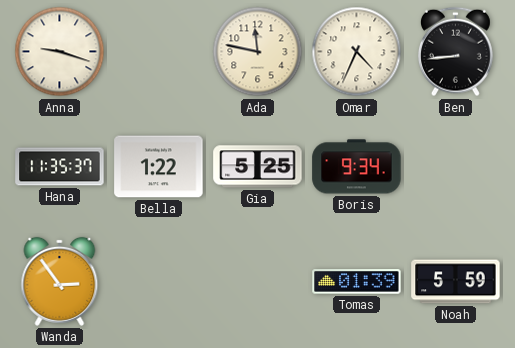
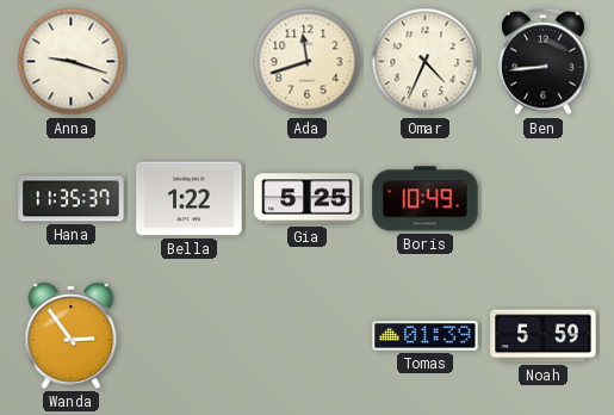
Ada: 11:47 -> 11:42
Boris: 9:34 -> 10:49
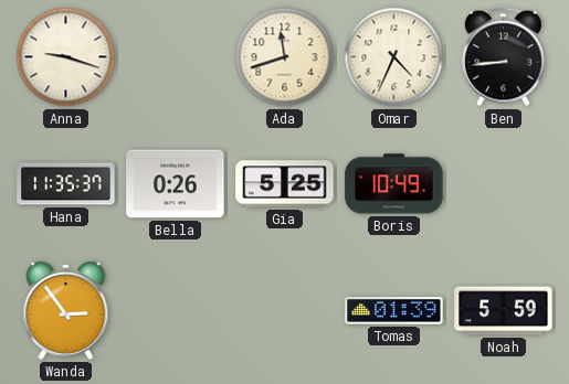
Bella: 1:22 -> 0:26
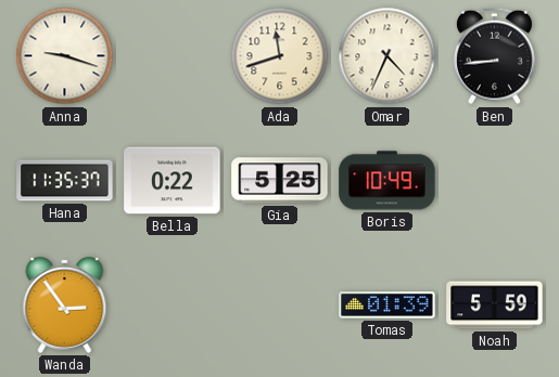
Bella: 0:26 -> 0:22
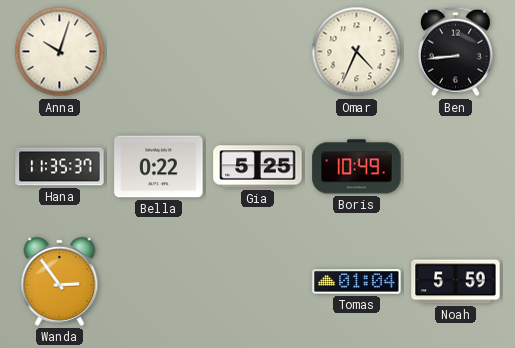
Anna: 9:18 -> 10:03
Ada: 11:42 -> none
Tomas: 01:39 -> 01:04
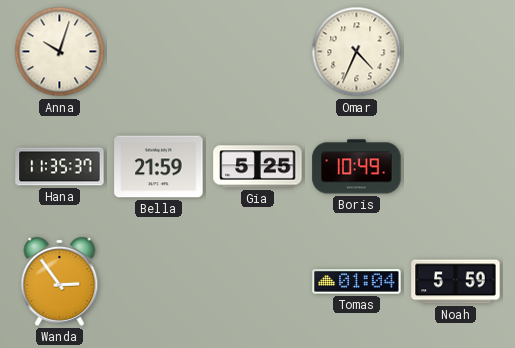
Ben: 8:44 -> none
Bella: 0:22 -> 21:59
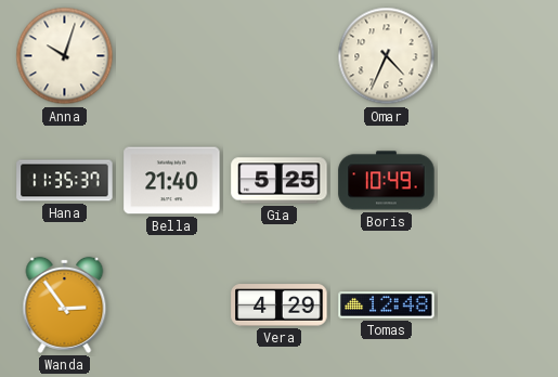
Bella: 21:59 -> 21:40
Vera: none -> 4:29
Tomas: 01:04 -> 12:48
Noah: 5:59 -> none
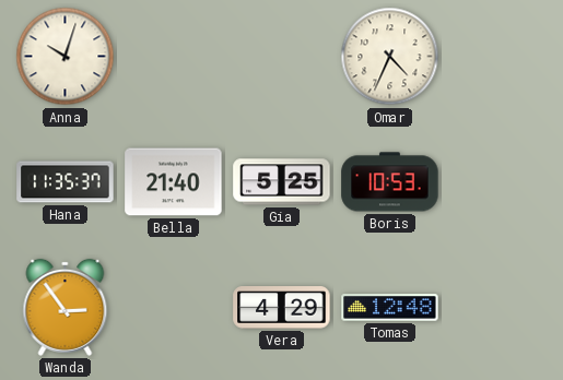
Boris: 10:49 -> 10:53
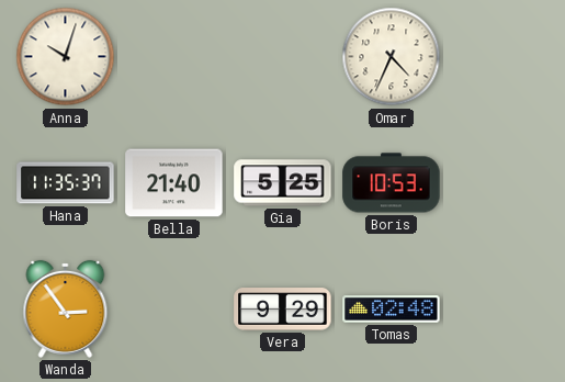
Vera: 4:29 -> 9:29
Tomas: 12:48 -> 02:48
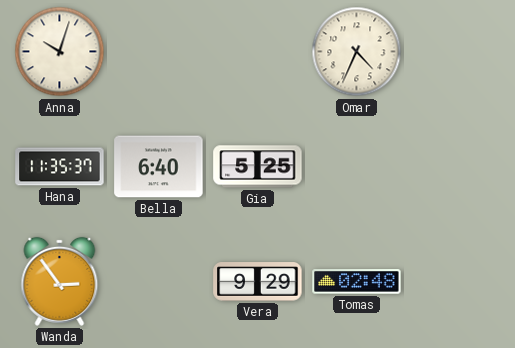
Bella: 21:40 -> 6:40
Boris: 10:53 -> none
